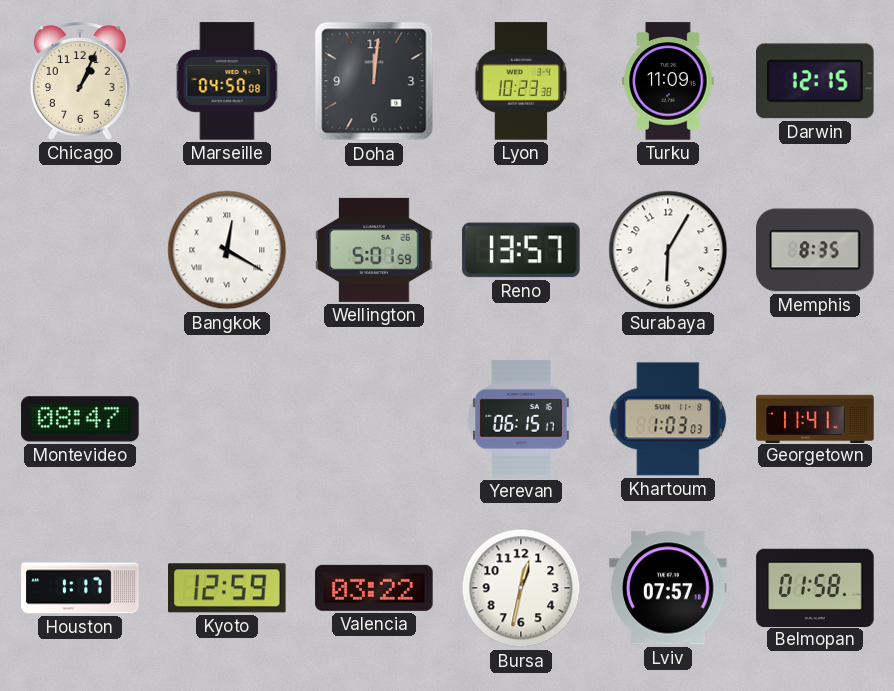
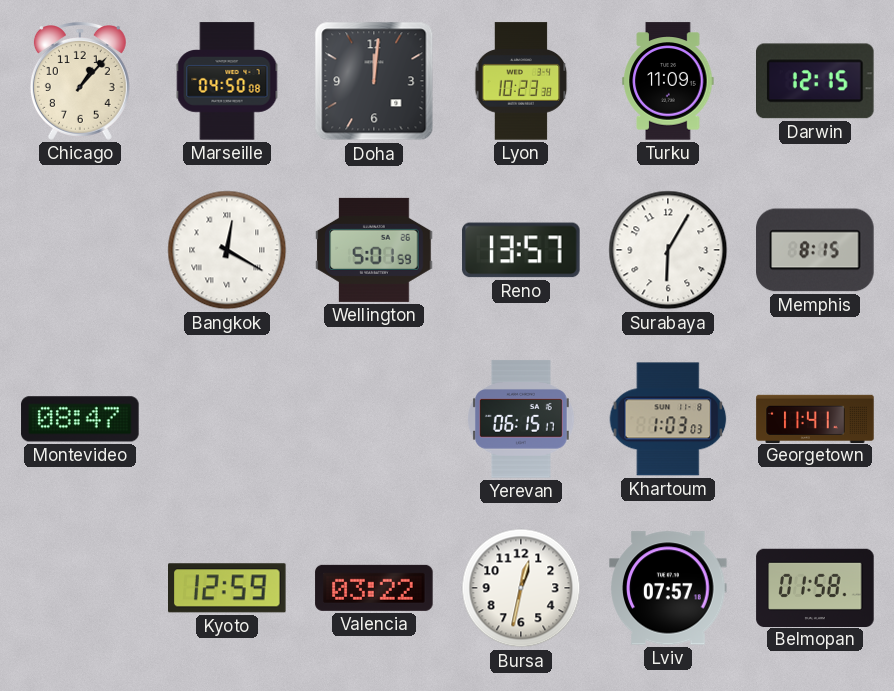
Chicago: 1:04 -> 1:07
Memphis: 8:35 -> 8:15
Houston: 1:17 -> none
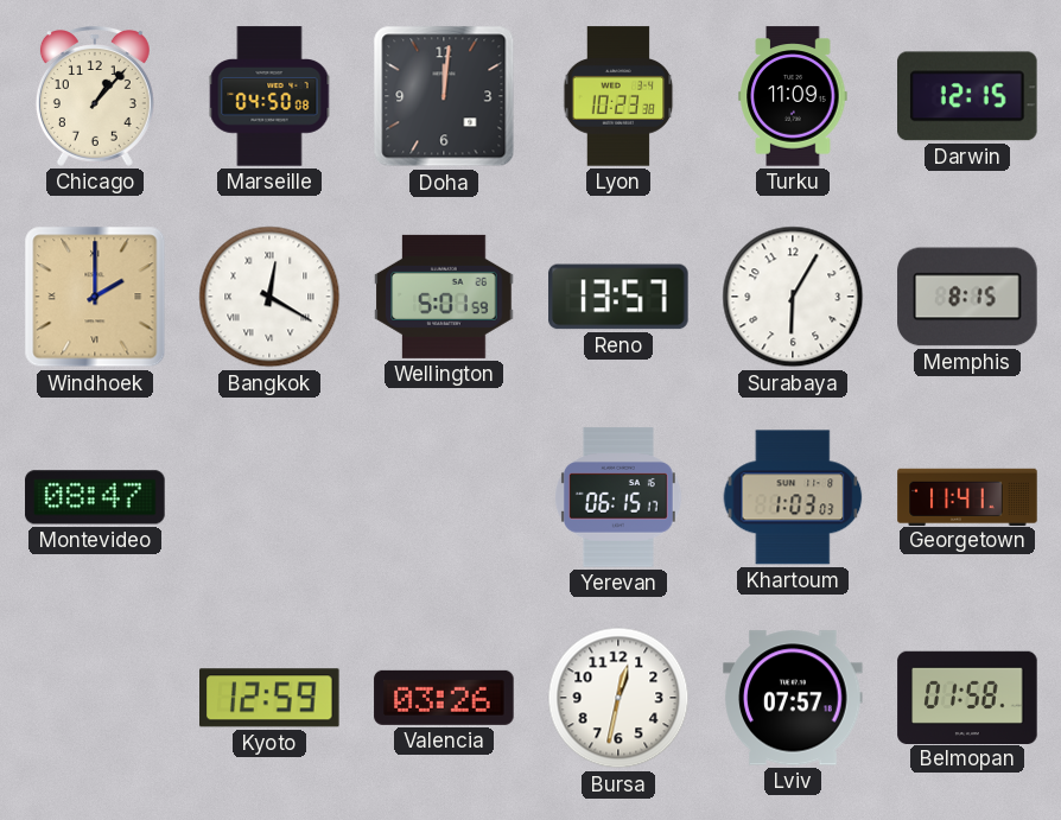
Windhoek: none -> 2:00
Valencia: 03:22 -> 03:26
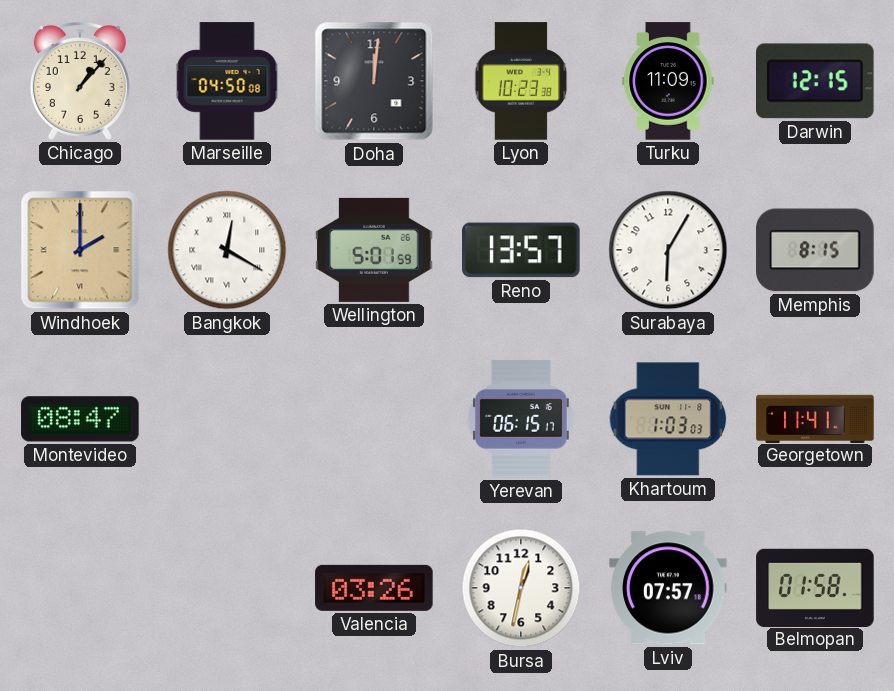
Kyoto: 12:59 -> none
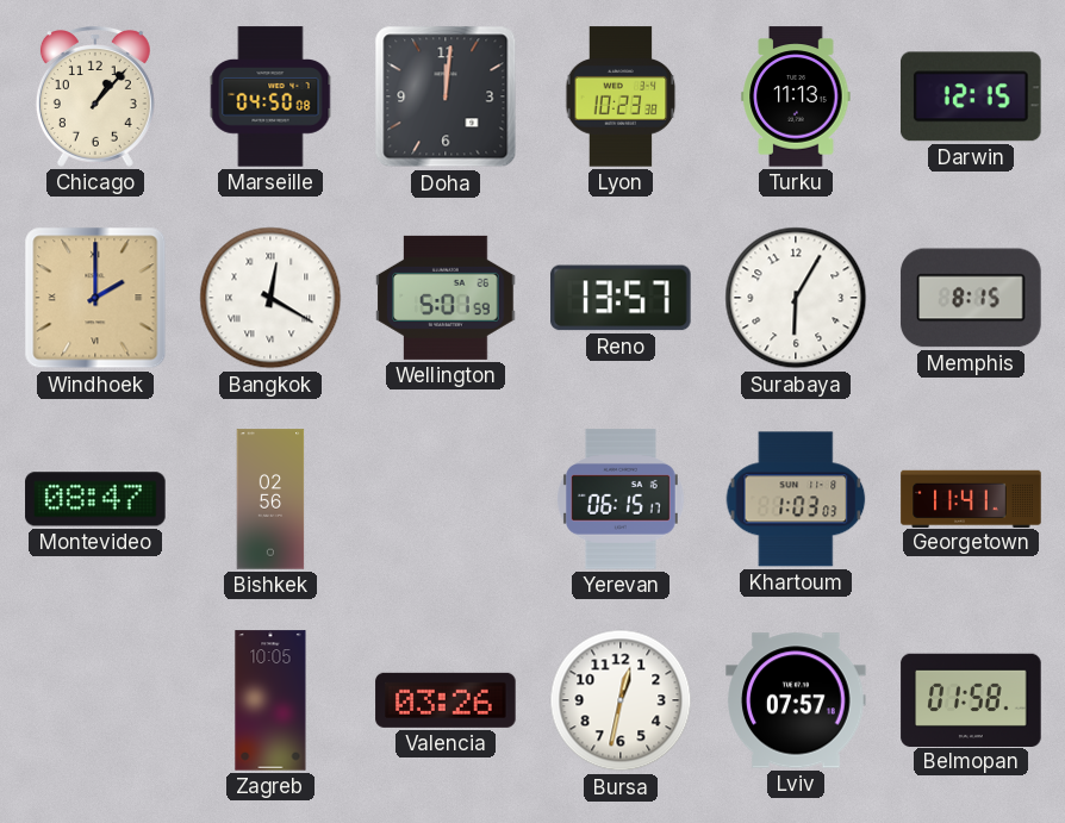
Turku: 11:09 -> 11:13
Bishkek: none -> 02:56
Zagreb: none -> 10:05
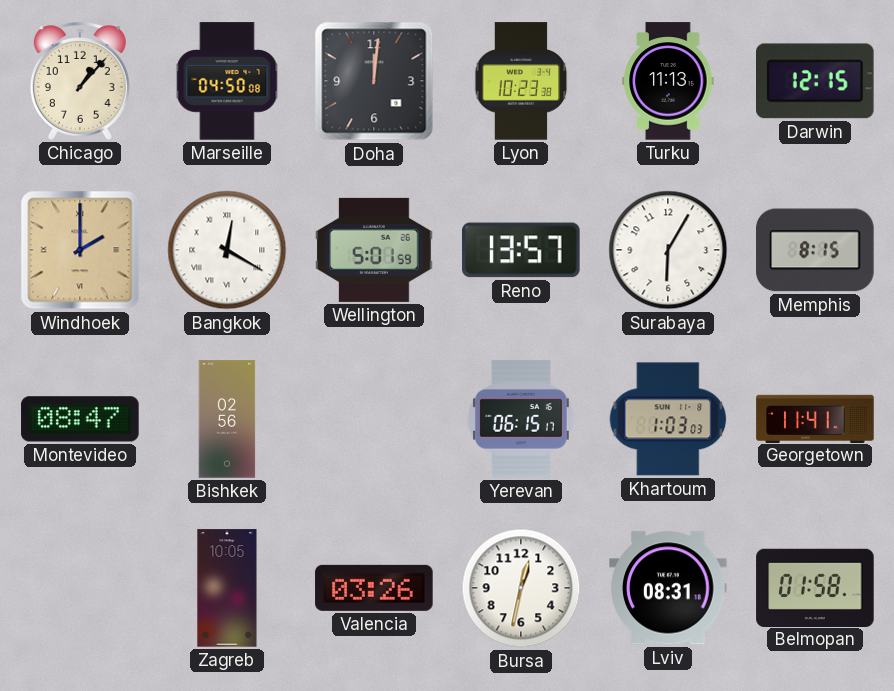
Lviv: 07:57 -> 08:31
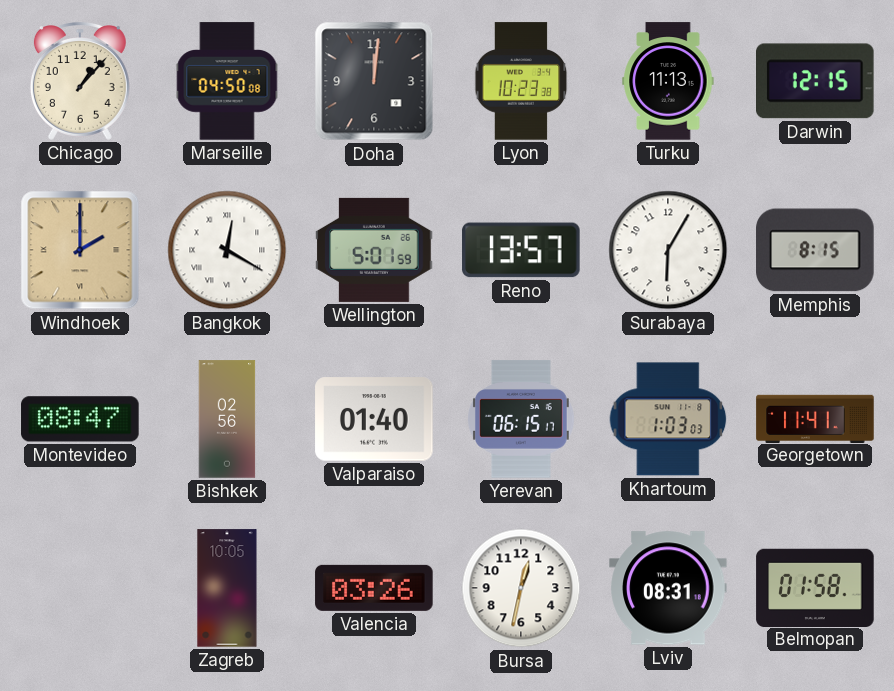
Valparaiso: none -> 01:40
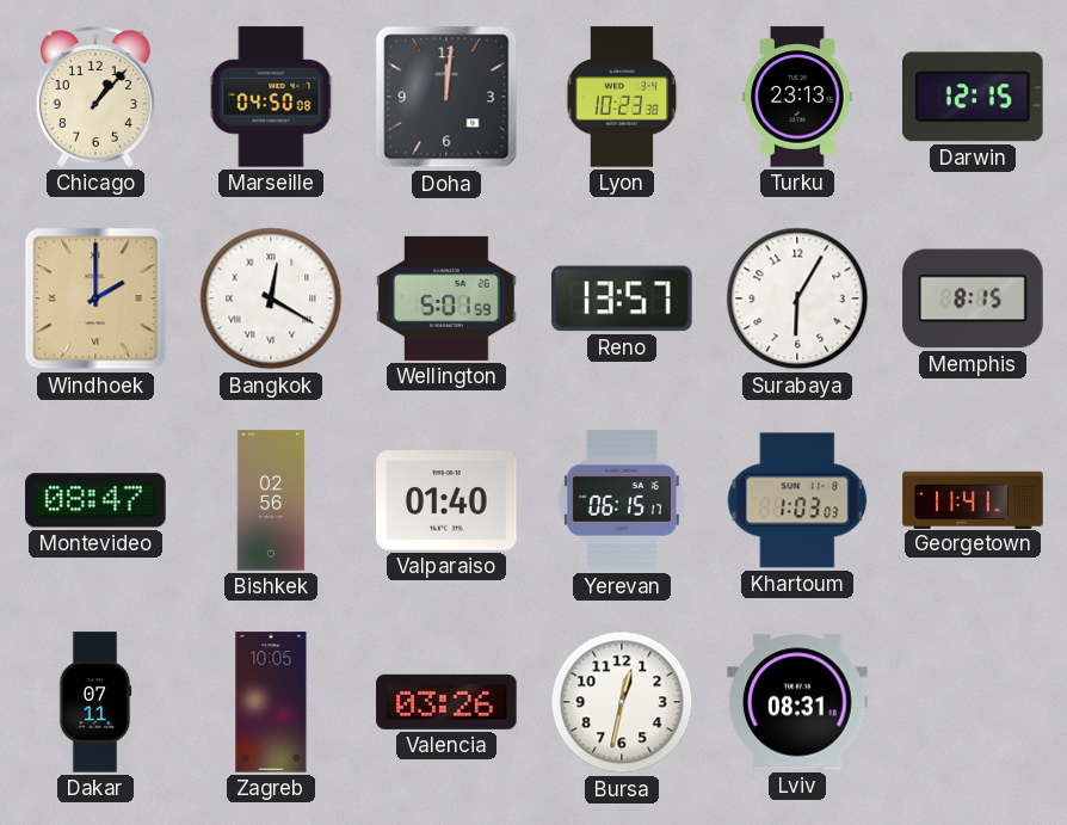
Turku: 11:13 -> 23:13
Dakar: none -> 07:11
Belmopan: 01:58 -> none
